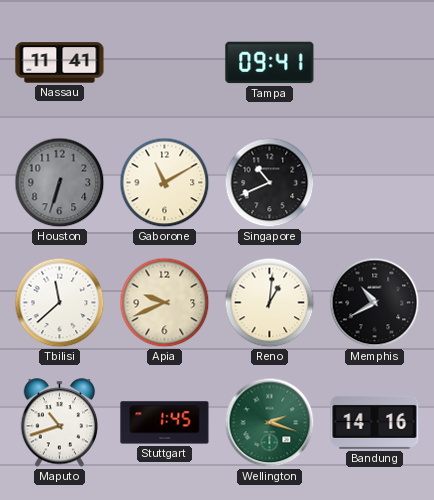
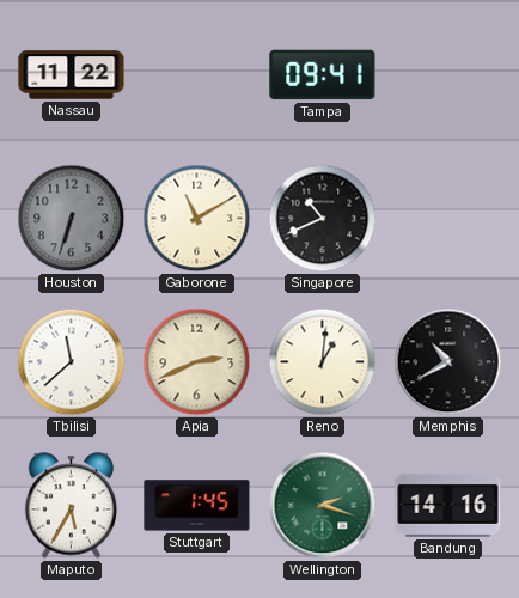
Nassau: 11:41 -> 11:22
Apia: 9:41 -> 2:41
Maputo: 10:42 -> 5:35
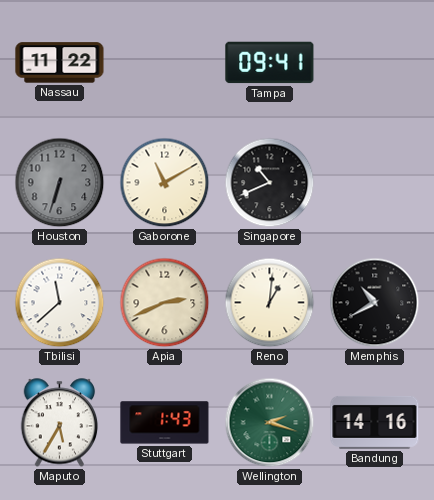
Stuttgart: 1:45 -> 1:43
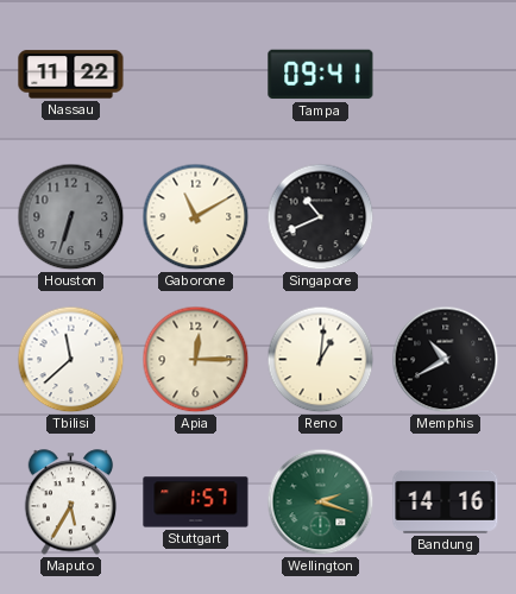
Apia: 2:41 -> 12:15
Stuttgart: 1:43 -> 1:57
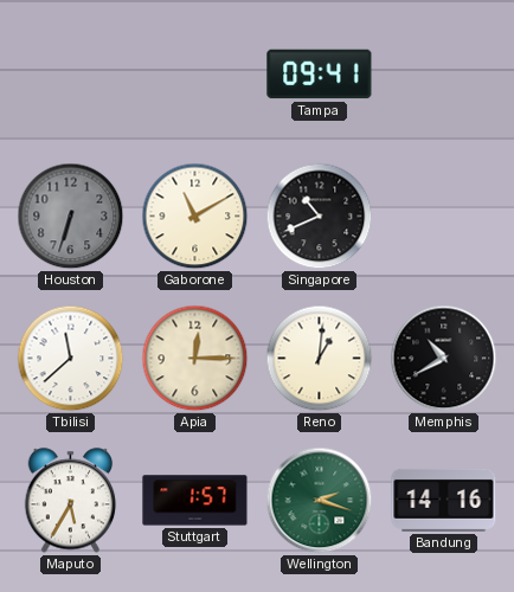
Nassau: 11:22 -> none
